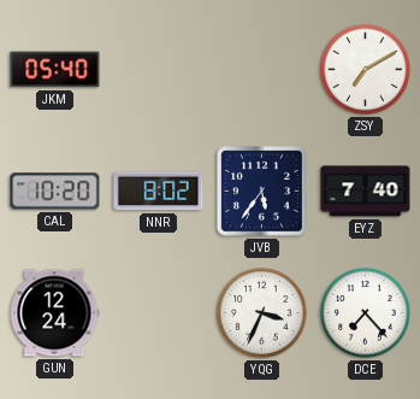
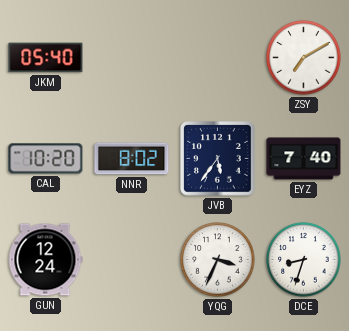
DCE: 7:23 -> 8:33
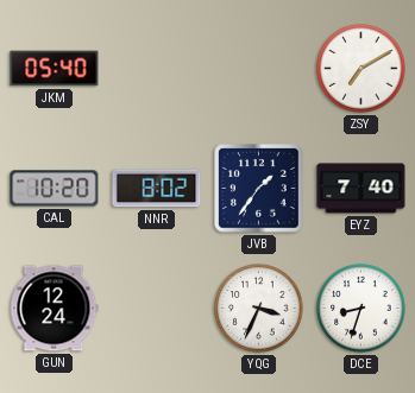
JVB: 5:36 -> 1:36
